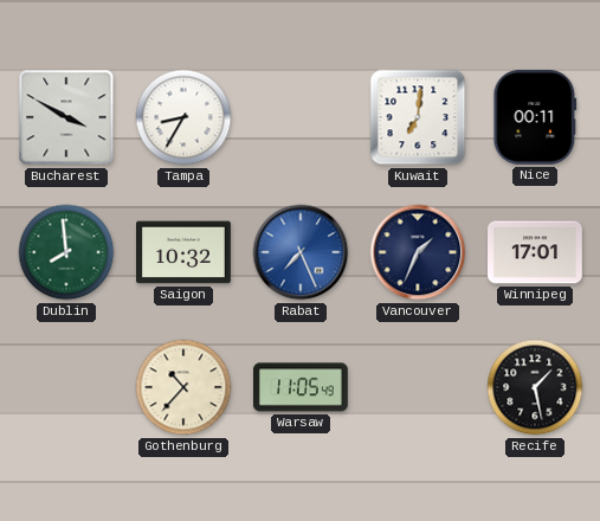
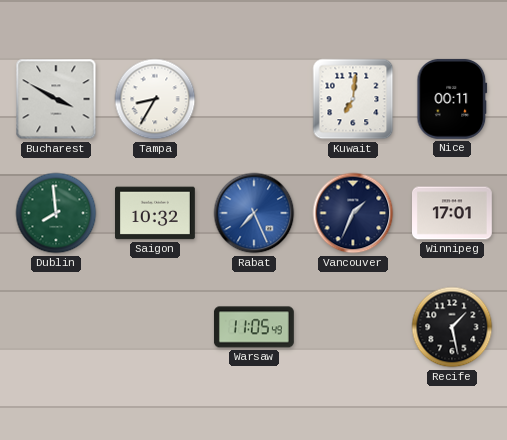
Gothenburg: 10:37 -> none
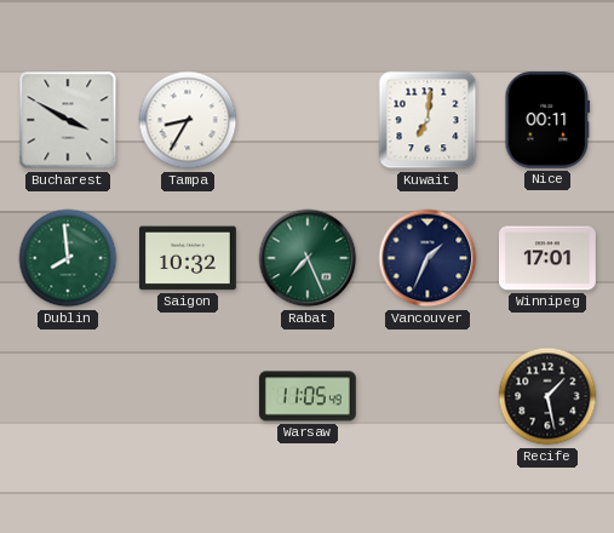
Rabat dial: blue -> green
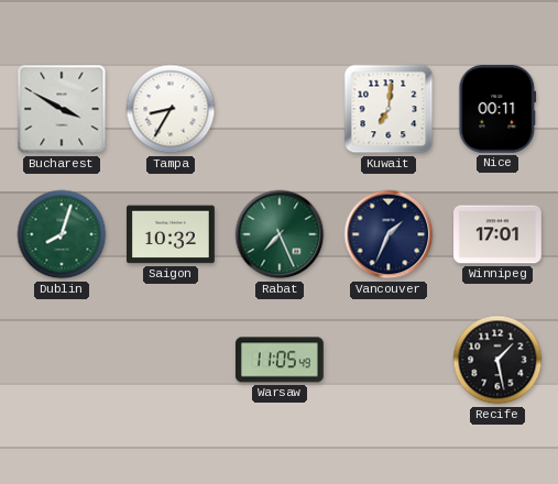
Dublin: 7:59 -> 8:03
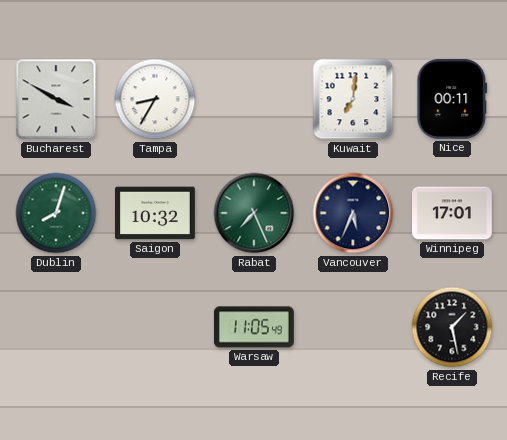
Vancouver: 1:34 -> 5:34
